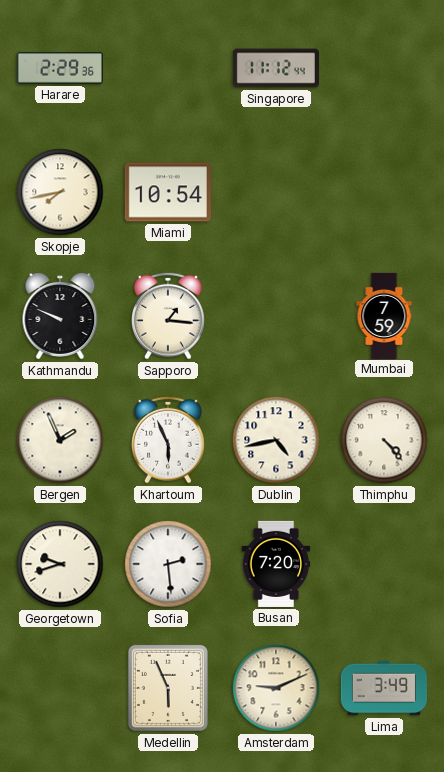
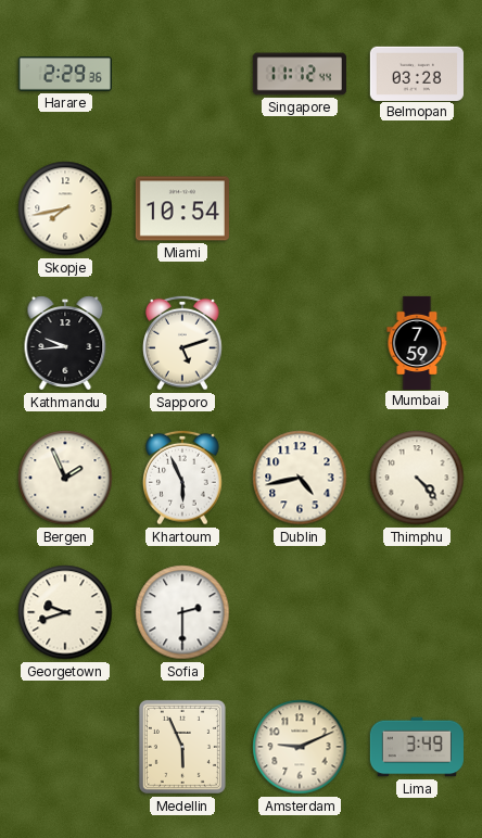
Belmopan: none -> 03:28
Kathmandu: 9:49 -> 9:44
Sapporo: 1:16 -> 5:12
Sofia: 2:29 -> 2:30
Busan: 7:20 -> none
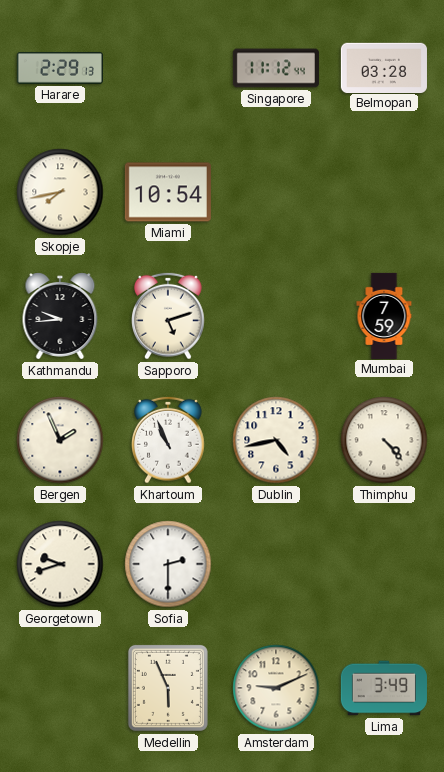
Harare: 2:29:36 -> 2:29:13
Khartoum: 5:56 -> 10:56
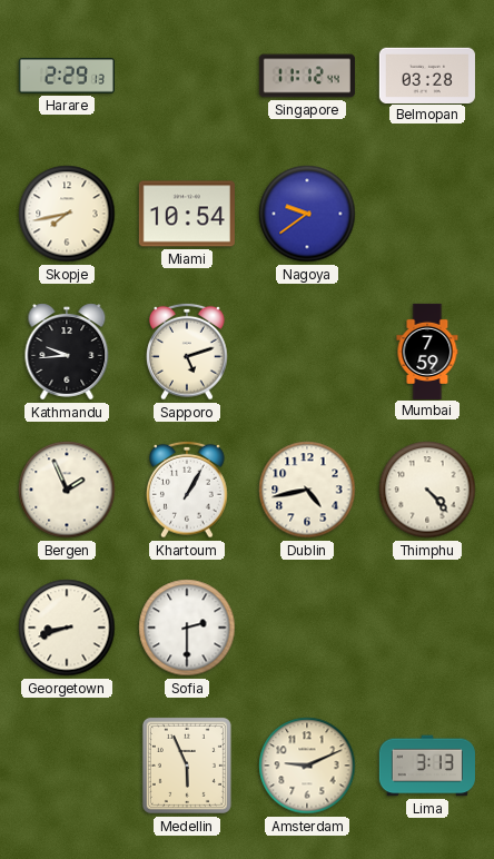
Nagoya: none -> 9:39
Khartoum: 10:56 -> 1:05
Georgetown: 9:42 -> 8:42
Lima: 3:49 -> 3:13
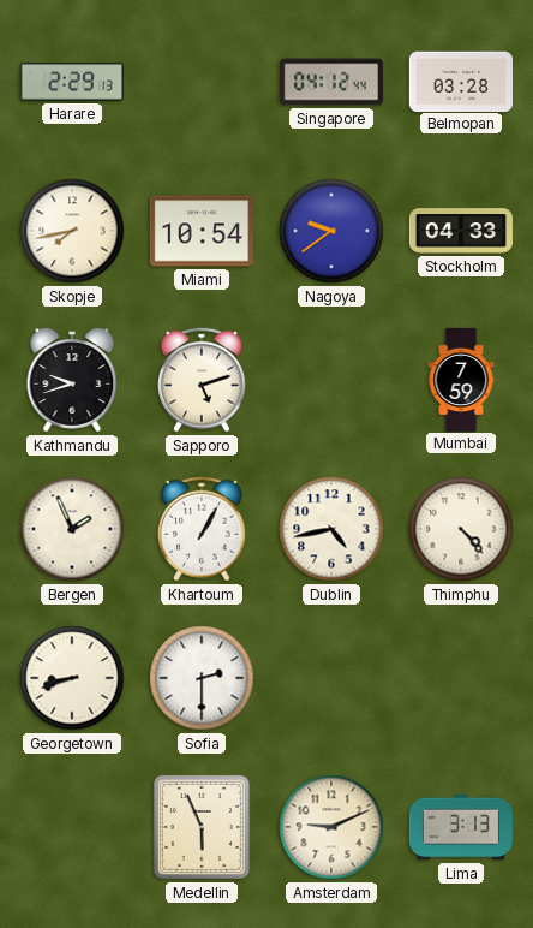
Singapore: 11:12 -> 04:12
Stockholm: none -> 04:33
Kathmandu: 9:44 -> 9:42
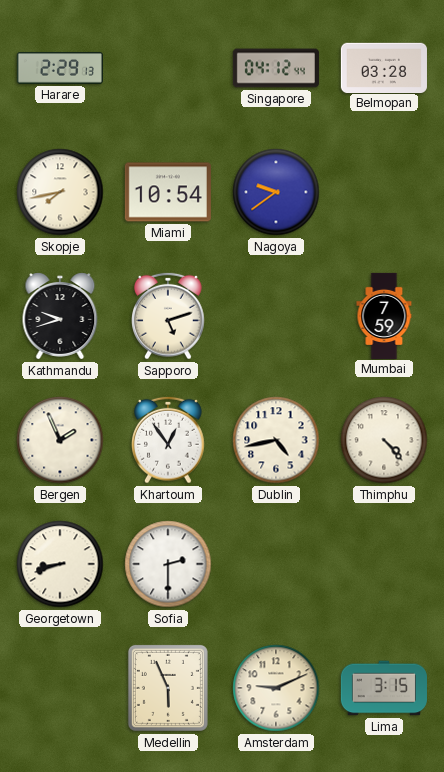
Stockholm: 04:33 -> none
Khartoum: 1:05 -> 12:54
Lima: 3:13 -> 3:15
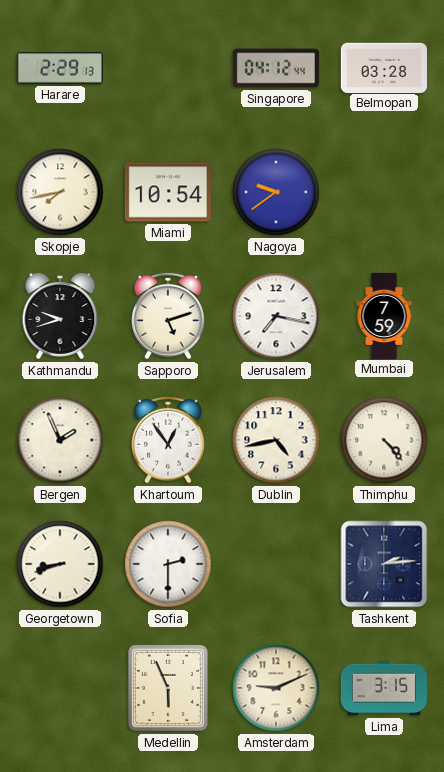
Jerusalem: none -> 7:17
Tashkent: none -> 2:14
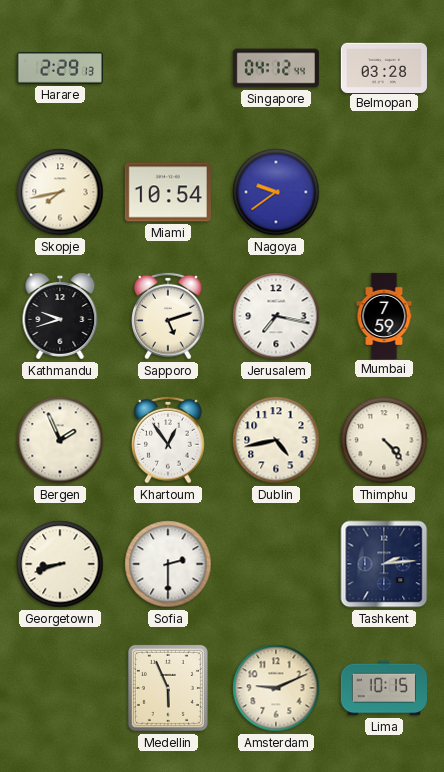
Lima: 3:15 -> 10:15
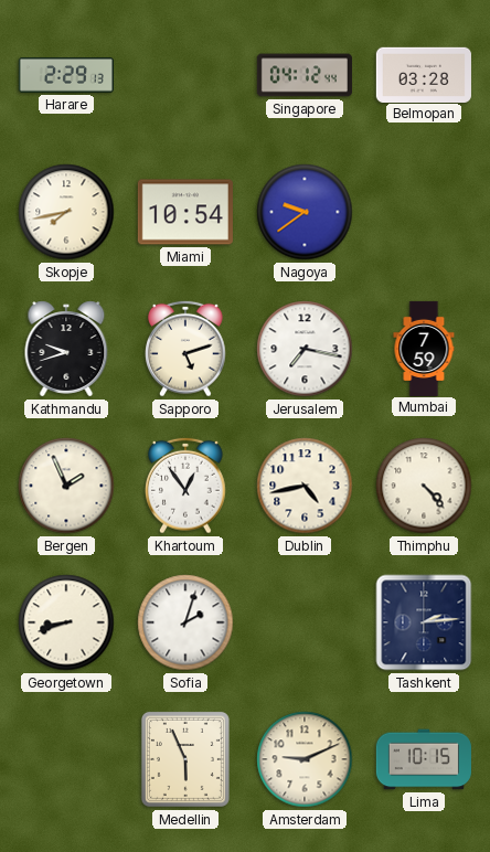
Sofia: 2:30 -> 2:03
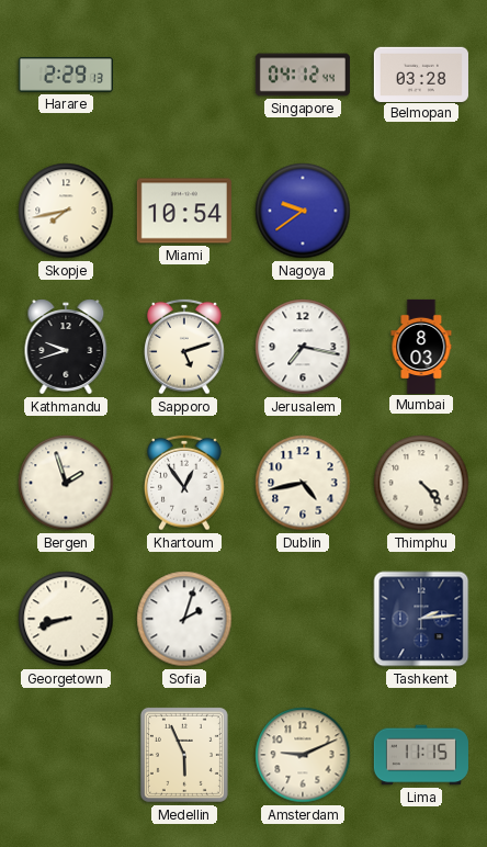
Mumbai: 7:59 -> 8:03
Bergen: 1:56 -> 1:57
Lima: 10:15 -> 11:15
